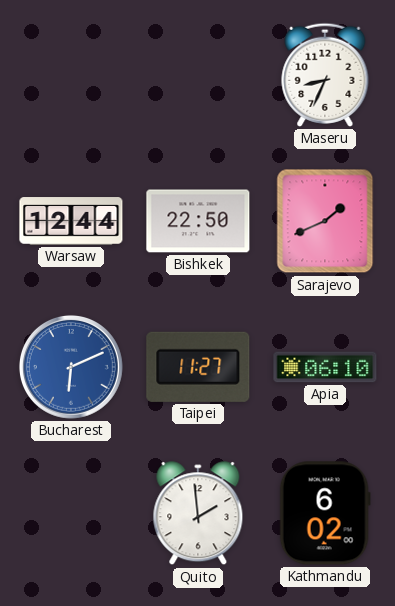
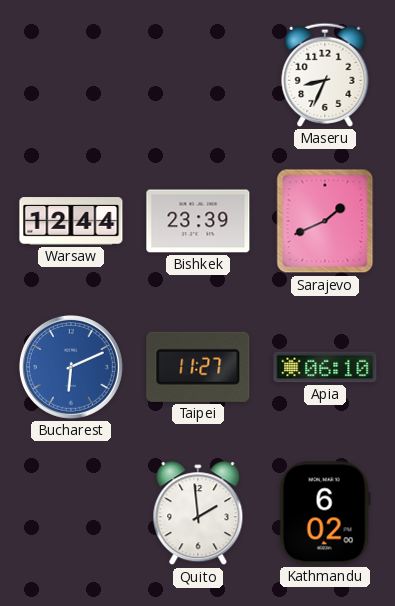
Bishkek: 22:50 -> 23:39
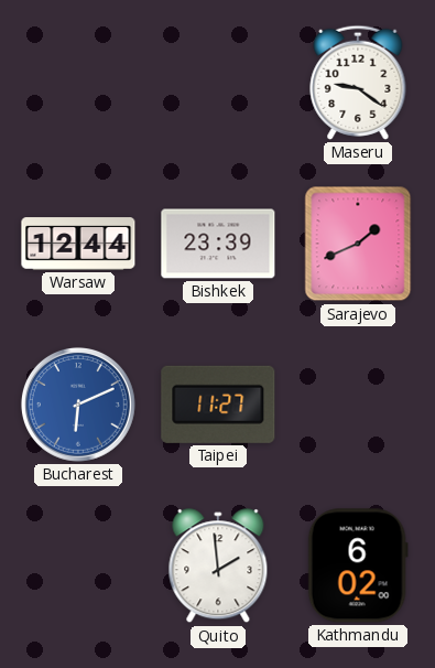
Maseru: 8:34 -> 9:21
Apia: 06:10 -> none
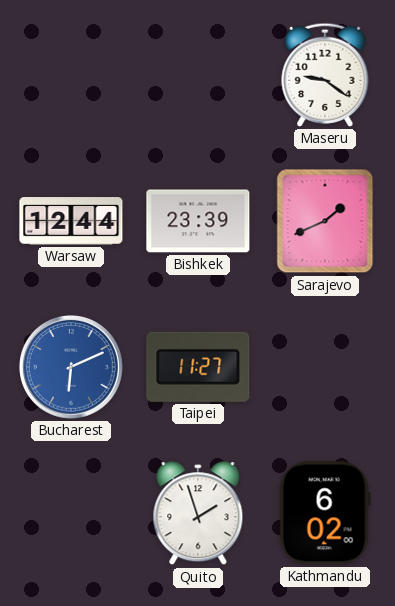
Quito: 1:59 -> 1:57
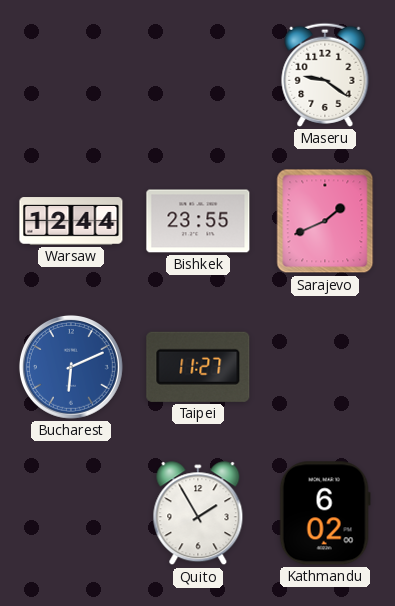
Bishkek: 23:39 -> 23:55
Quito: 1:57 -> 1:55
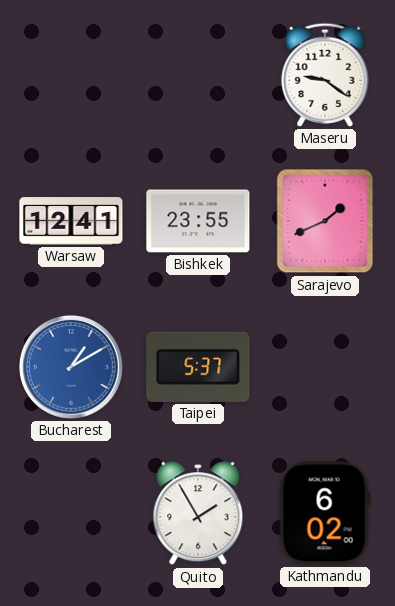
Warsaw: 12:44 -> 12:41
Bucharest: 6:11 -> 1:10
Taipei: 11:27 -> 5:37
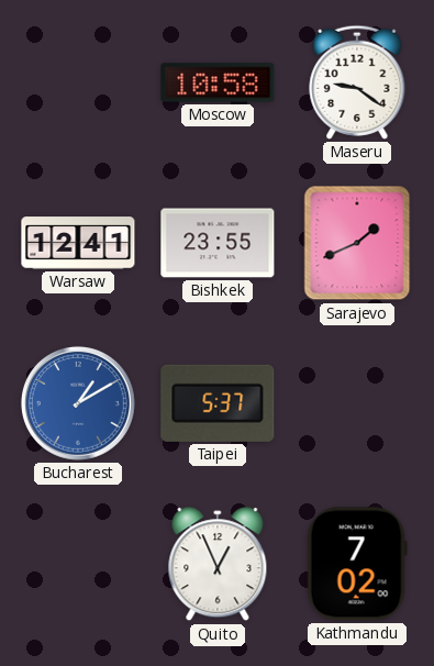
Moscow: none -> 10:58
Quito: 1:55 -> 12:56
Kathmandu: 6:02 -> 7:02
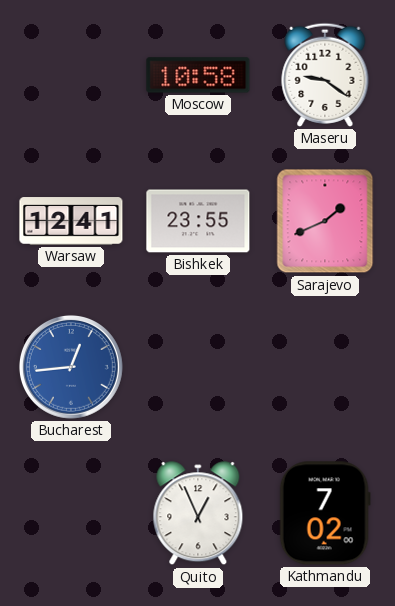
Bucharest: 1:10 -> 12:44
Taipei: 5:37 -> none
